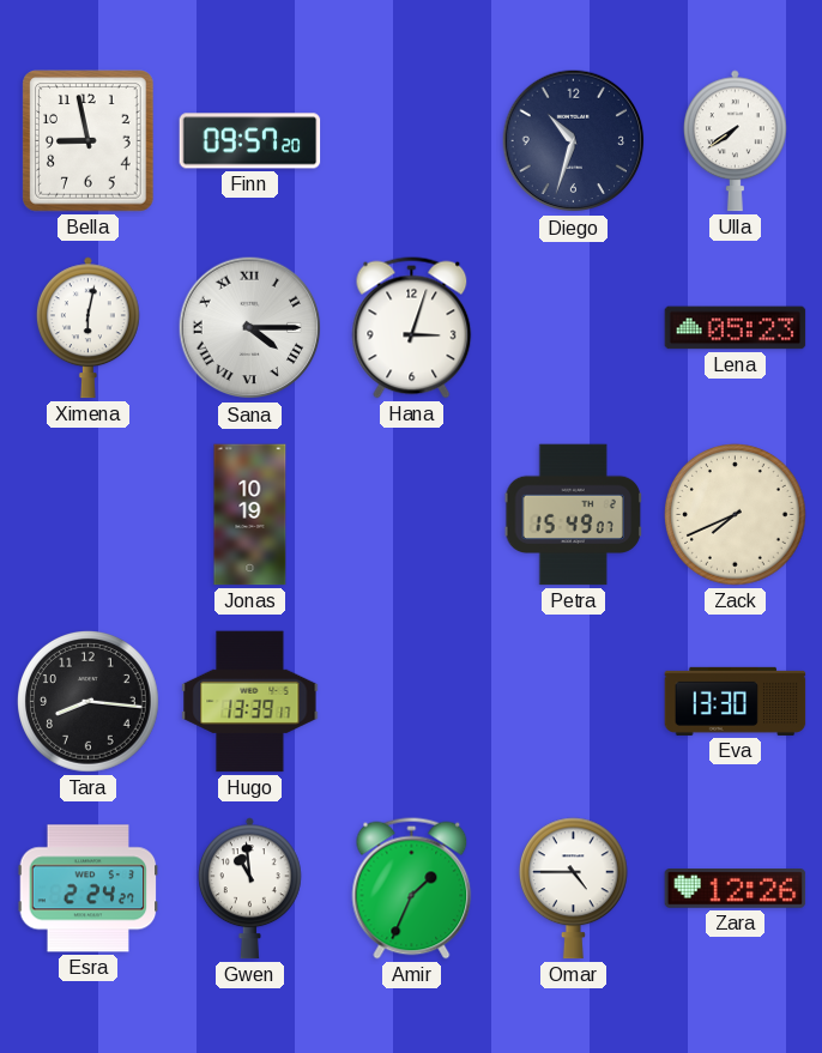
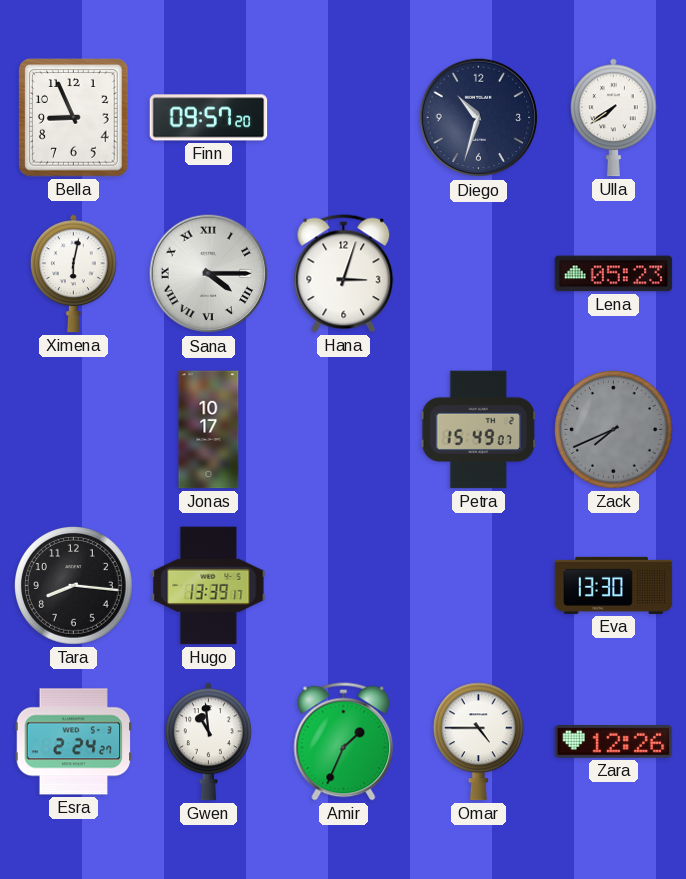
Bella: 8:58 -> 8:56
Jonas: 10:19 -> 10:17
Zack dial: cream -> grey
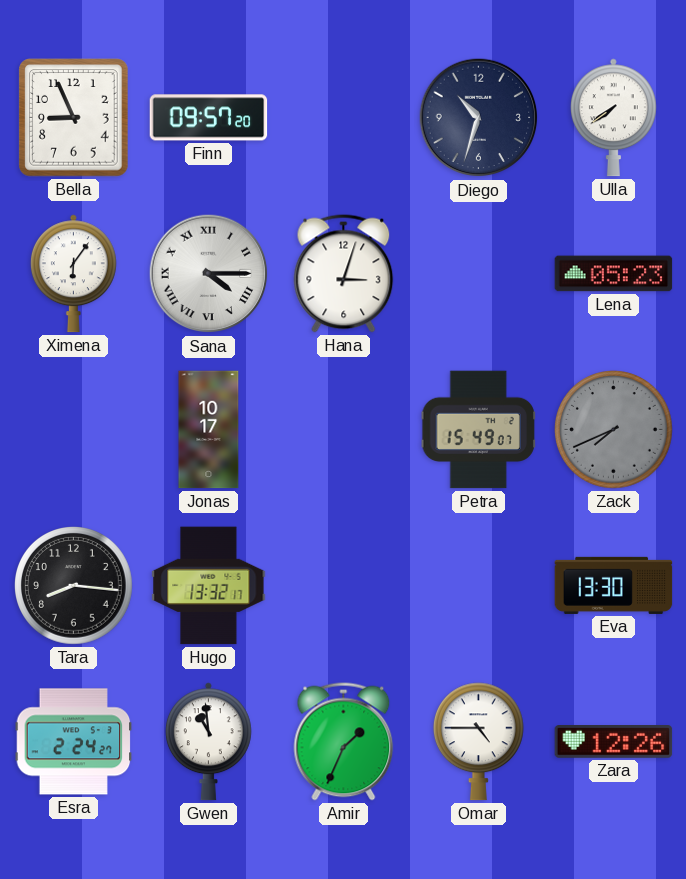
Ximena: 6:02 -> 6:06
Hugo: 13:39 -> 13:32
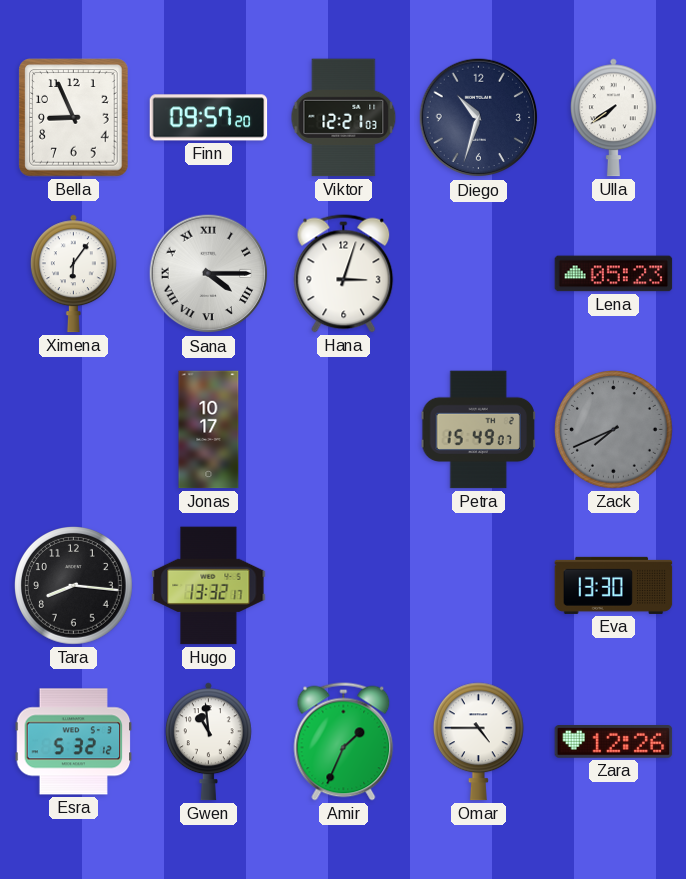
Viktor: none -> 12:21
Esra: 2:24 -> 5:32
